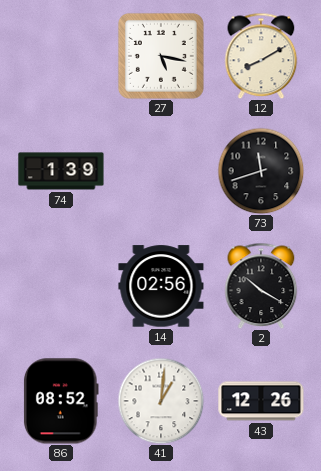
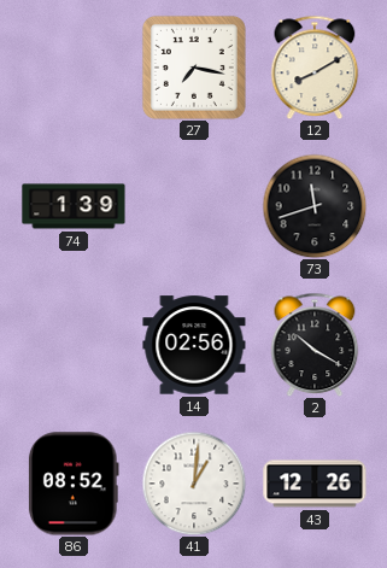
27: 5:17 -> 7:17
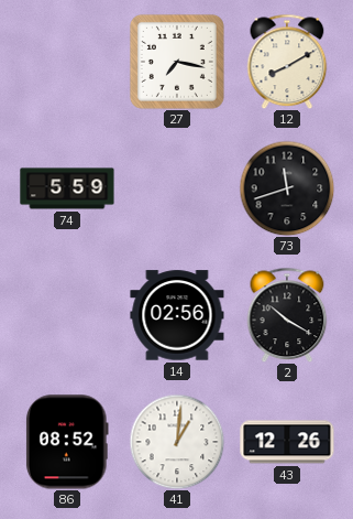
74: 1:39 -> 5:59
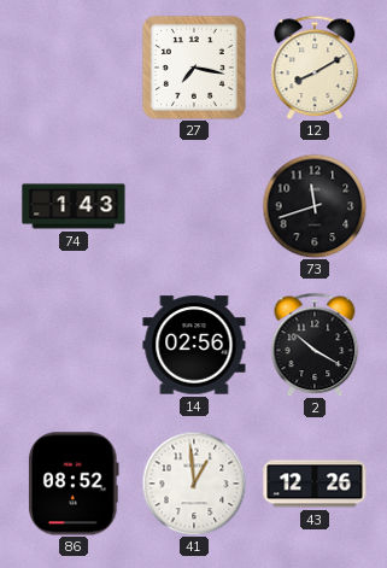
74: 5:59 -> 1:43
41: 1:01 -> 12:59
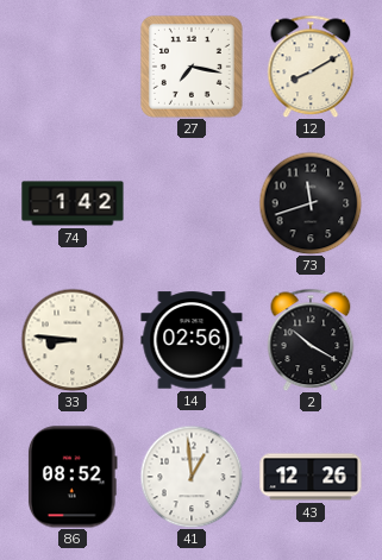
74: 1:43 -> 1:42
33: none -> 8:46
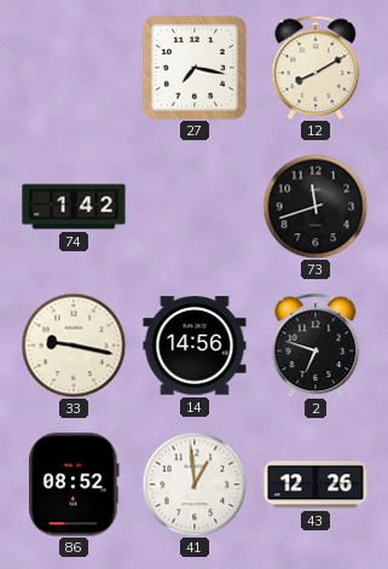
33: 8:46 -> 9:17
14: 02:56 -> 14:56
2: 10:20 -> 6:48
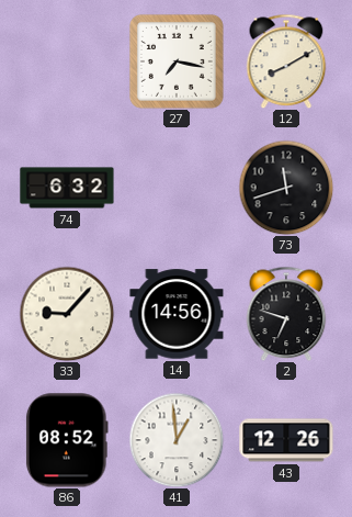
74: 1:42 -> 6:32
33: 9:17 -> 9:07
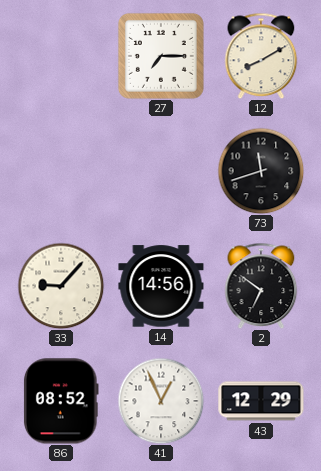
27: 7:17 -> 7:15
74: 6:32 -> none
2: 6:48 -> 6:51
41: 12:59 -> 12:56
43: 12:26 -> 12:29
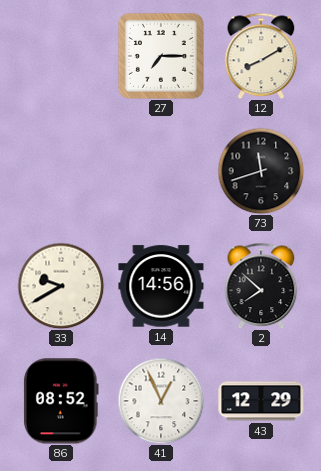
33: 9:07 -> 9:40
2: 6:51 -> 7:52
